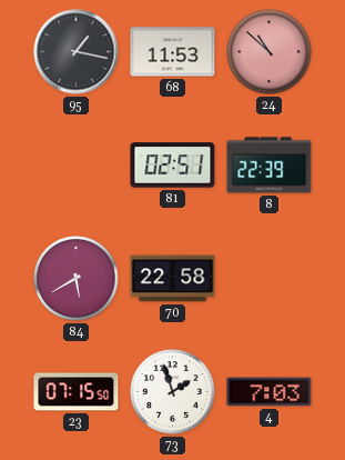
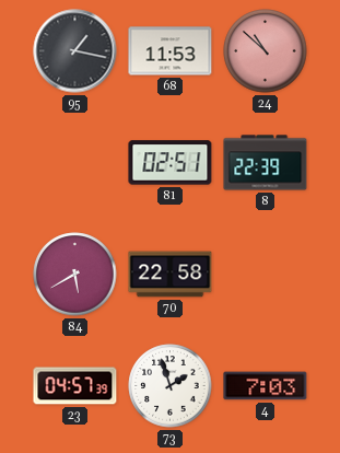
23: 07:15 -> 04:57
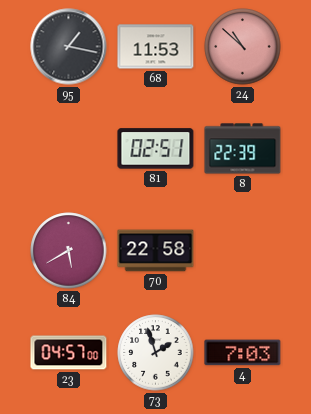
23: 04:57:39 -> 04:57:00
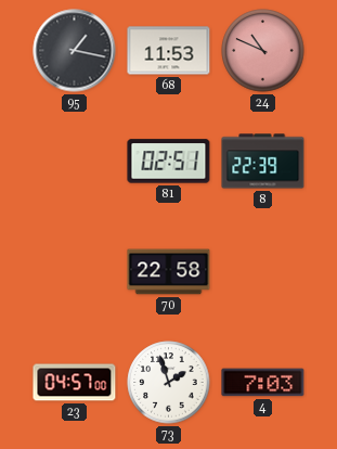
24: 10:52 -> 10:49
84: 5:40 -> none
